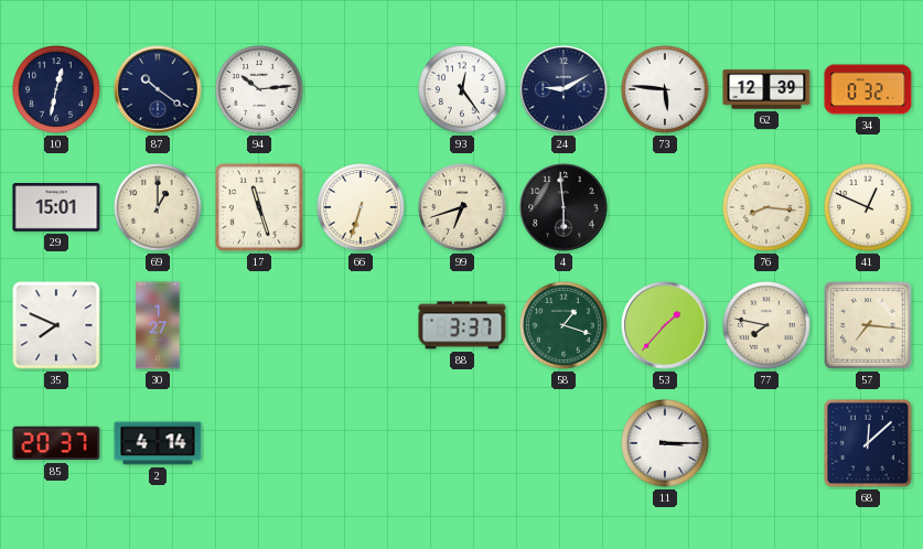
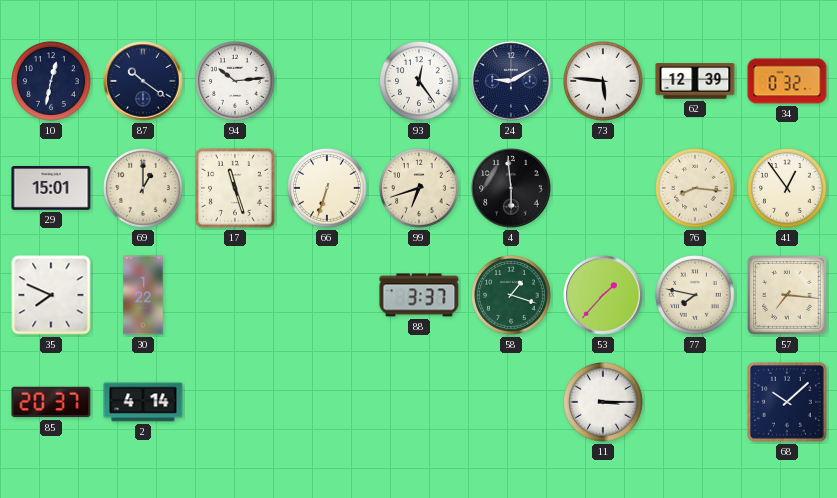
41: 12:49 -> 12:54
30: 1:27 -> 1:22
68: 12:08 -> 10:08
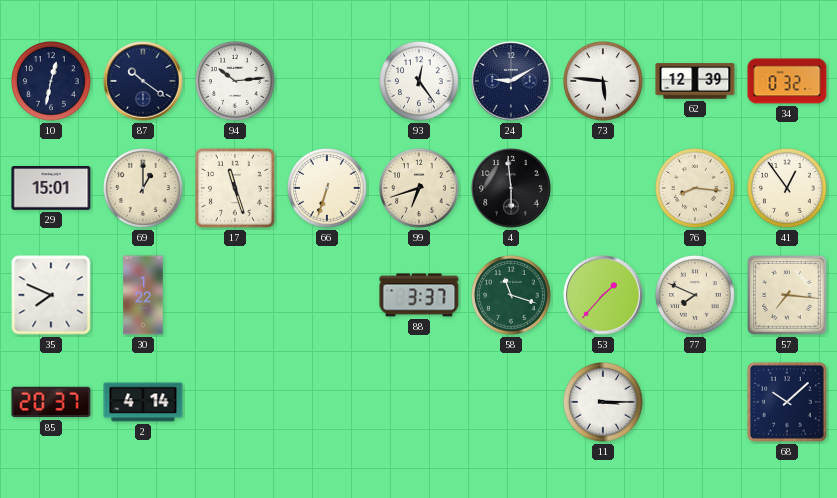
58: 1:18 -> 11:18
77: 7:47 -> 7:49
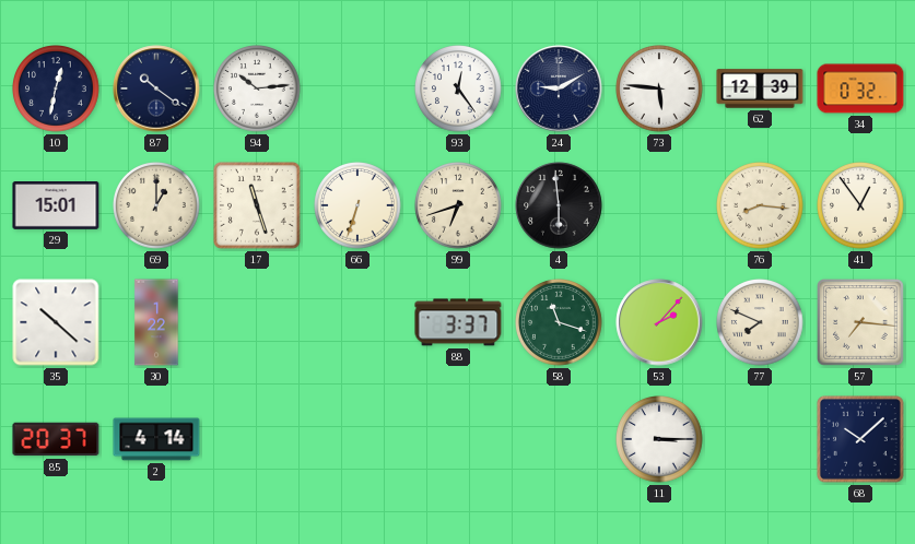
35: 7:49 -> 10:22
53: 1:37 -> 2:07
